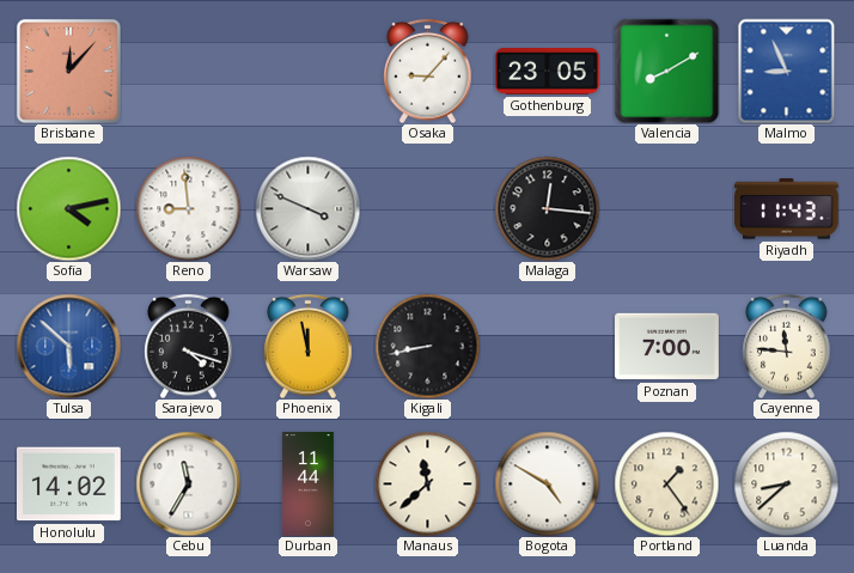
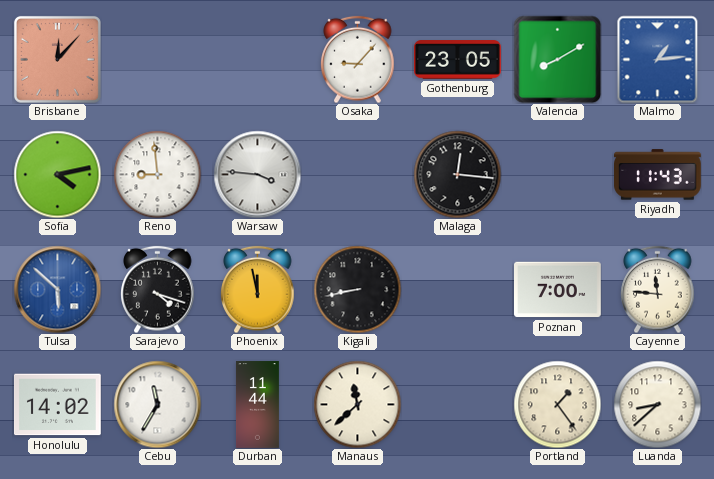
Malmo: 8:56 -> 1:14
Warsaw: 3:49 -> 3:46
Bogota: 4:50 -> none
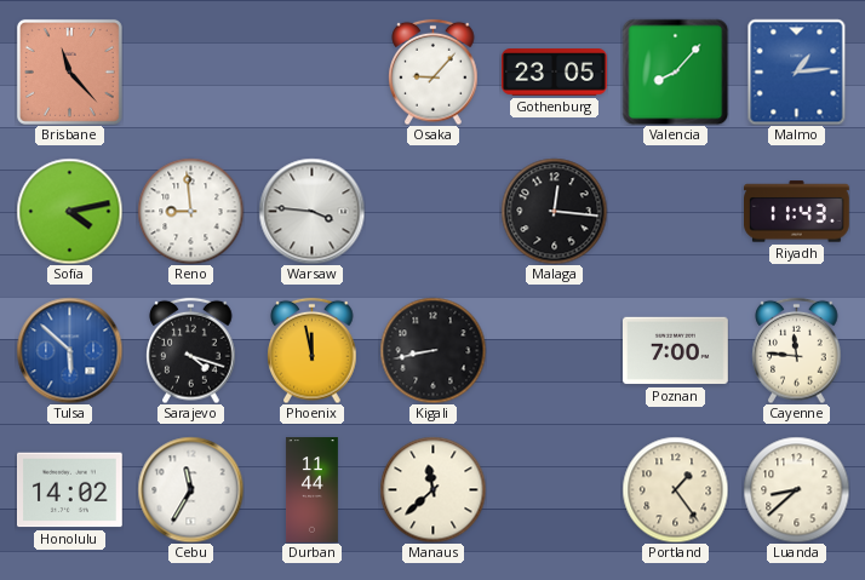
Brisbane: 12:07 -> 11:23
Valencia: 8:10 -> 8:07
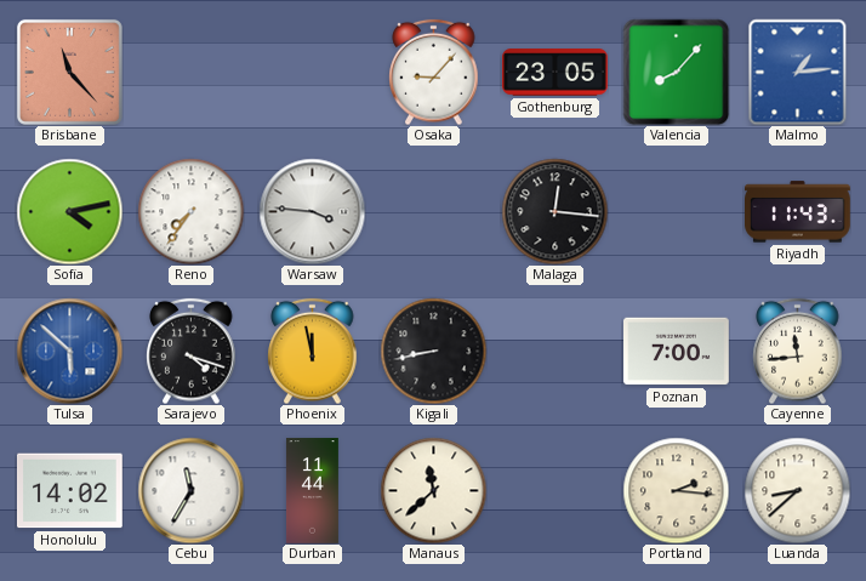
Reno: 8:59 -> 7:36
Cayenne: 11:46 -> 11:44
Portland: 1:24 -> 2:16
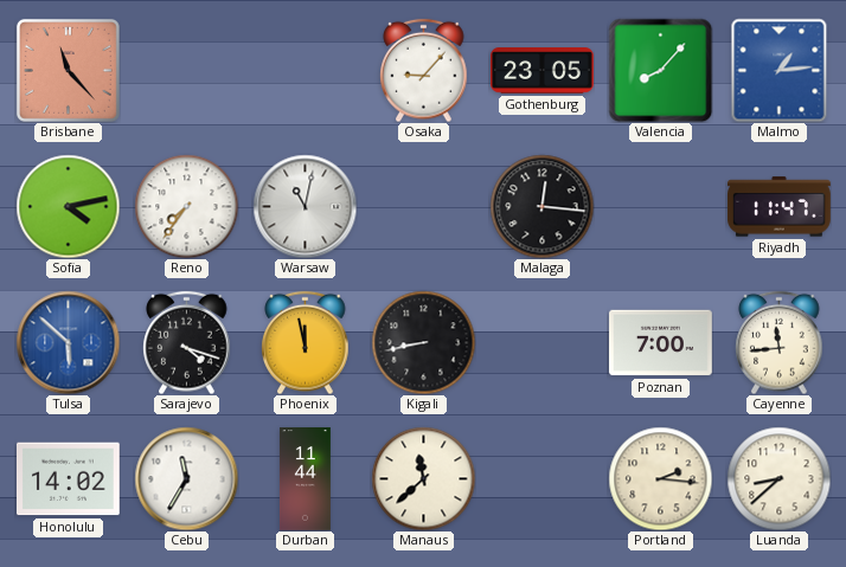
Warsaw: 3:46 -> 11:02
Riyadh: 11:43 -> 11:47
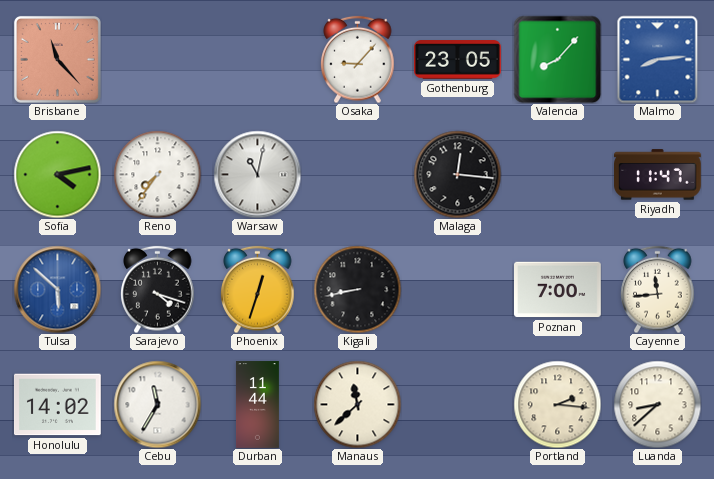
Malmo: 1:14 -> 8:14
Phoenix: 11:58 -> 12:33
